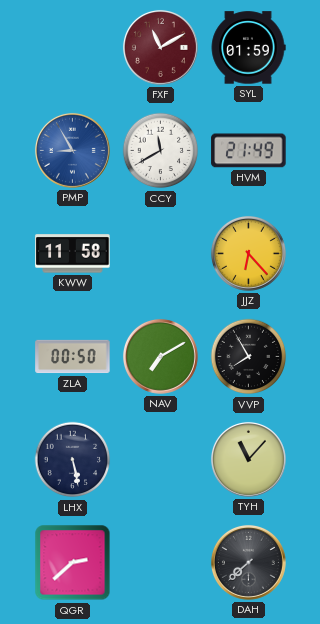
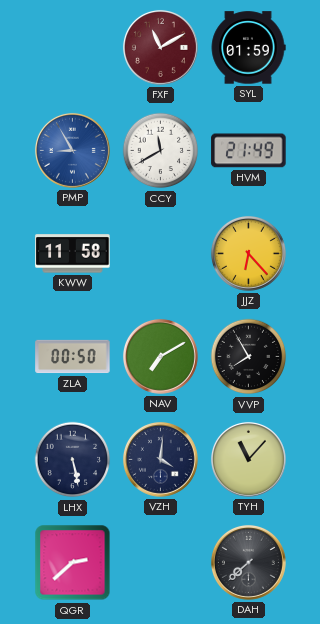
VZH: none -> 4:01
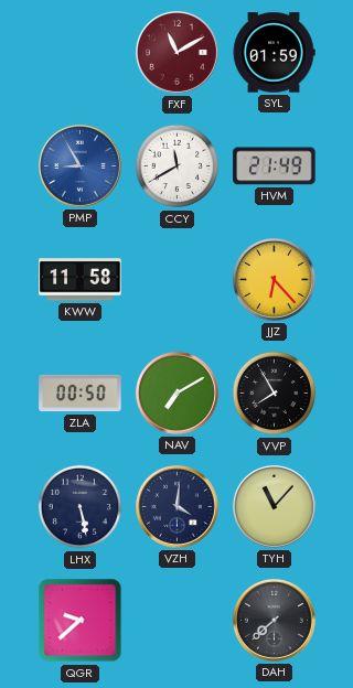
QGR: 2:38 -> 9:38
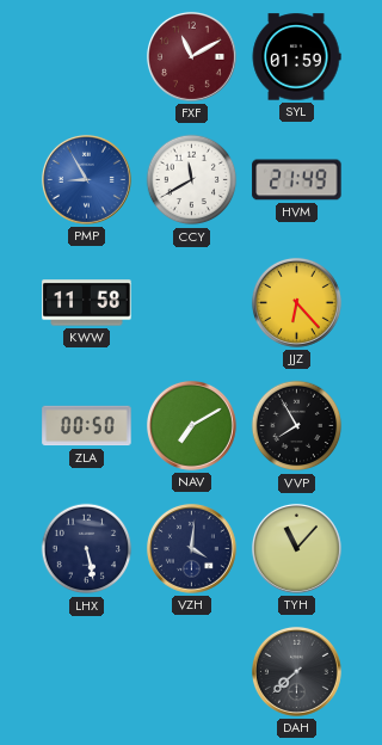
QGR: 9:38 -> none
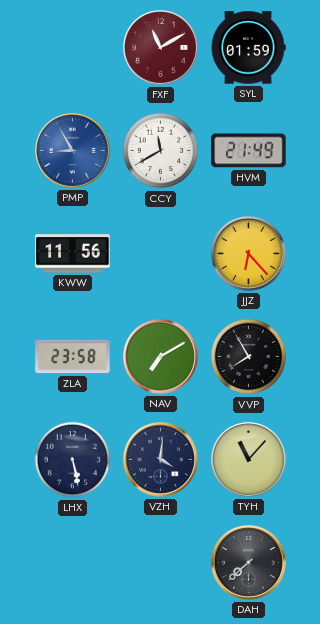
KWW: 11:58 -> 11:56
ZLA: 00:50 -> 23:58
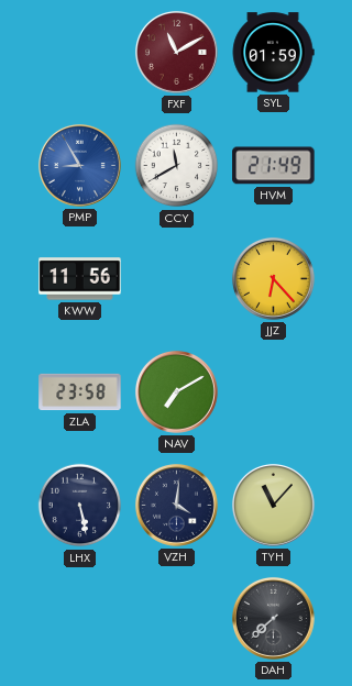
VVP: 7:55 -> none
